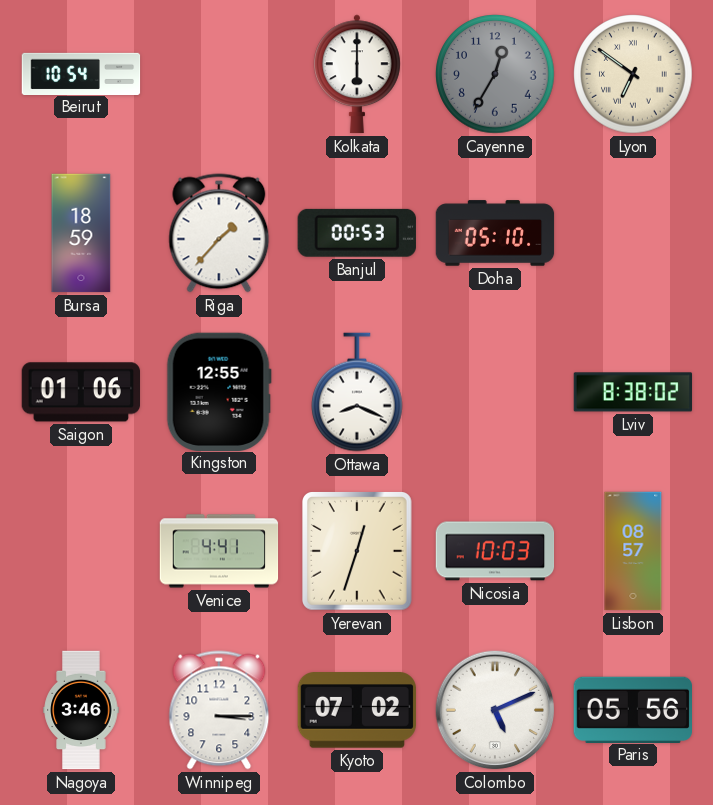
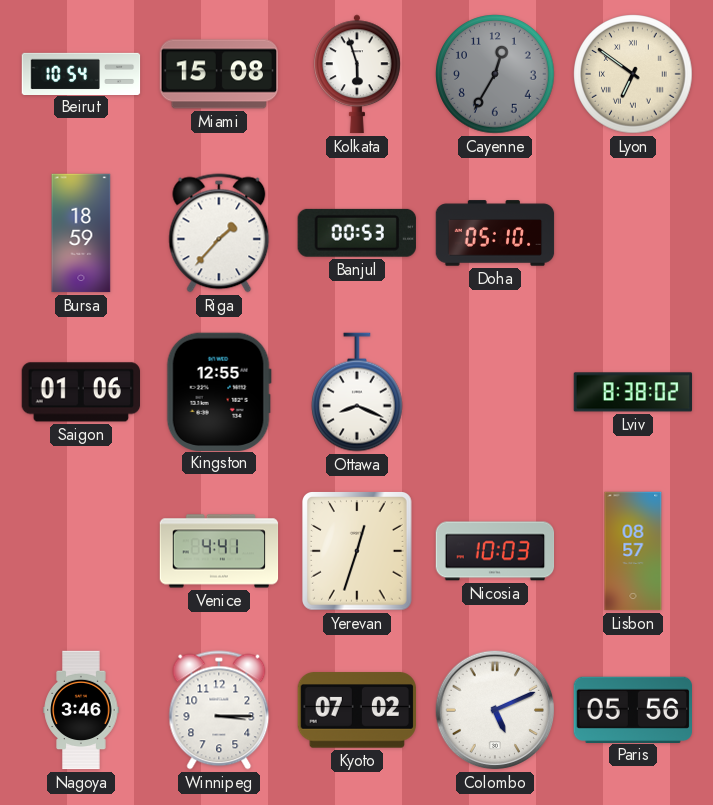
Miami: none -> 15:08
Kolkata: 6:00 -> 5:57
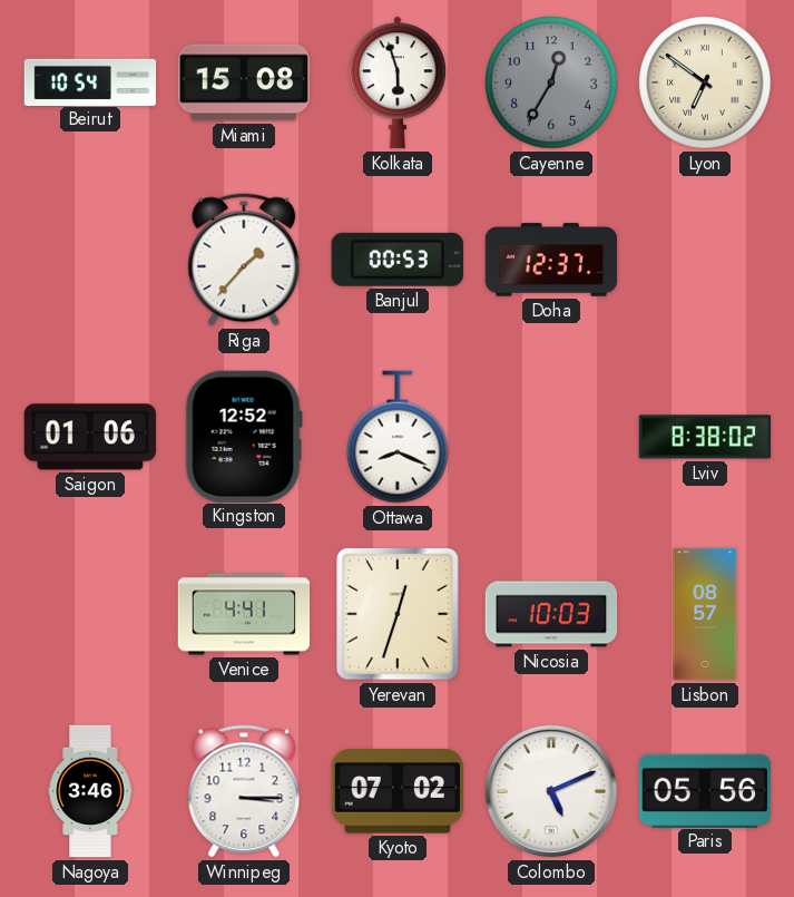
Bursa: 18:59 -> none
Doha: 05:10 -> 12:37
Kingston: 12:55 -> 12:52
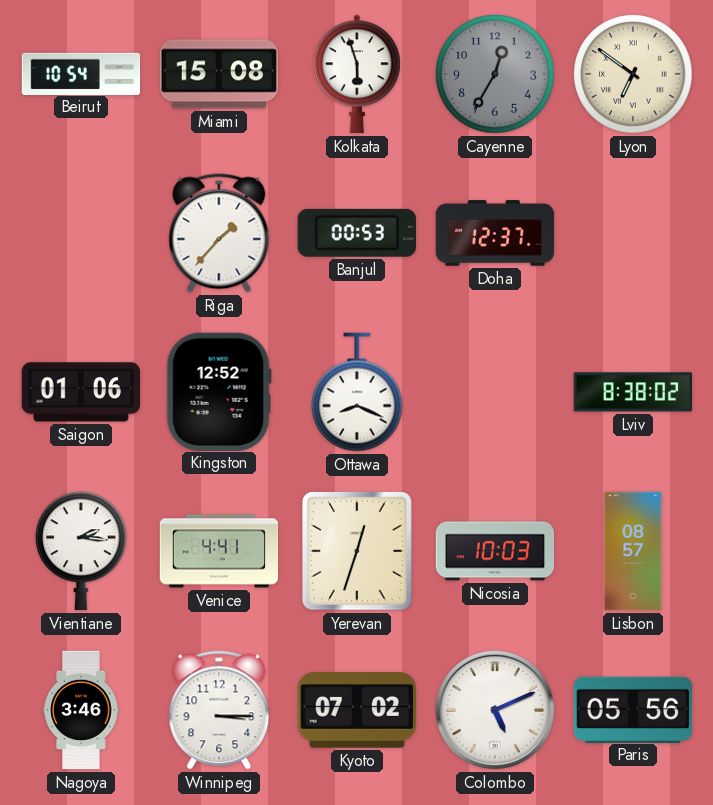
Vientiane: none -> 2:16
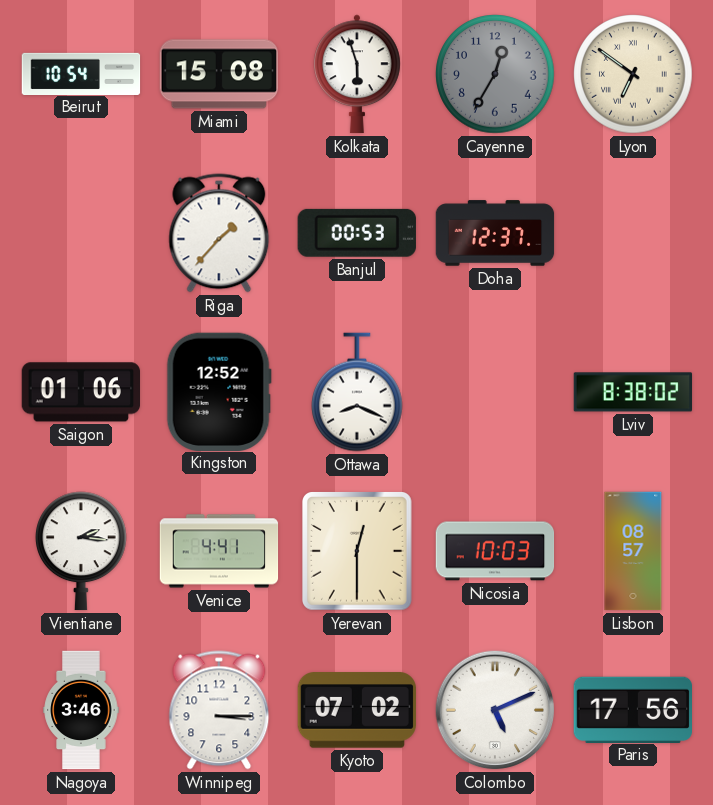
Yerevan: 12:33 -> 12:30
Paris: 05:56 -> 17:56
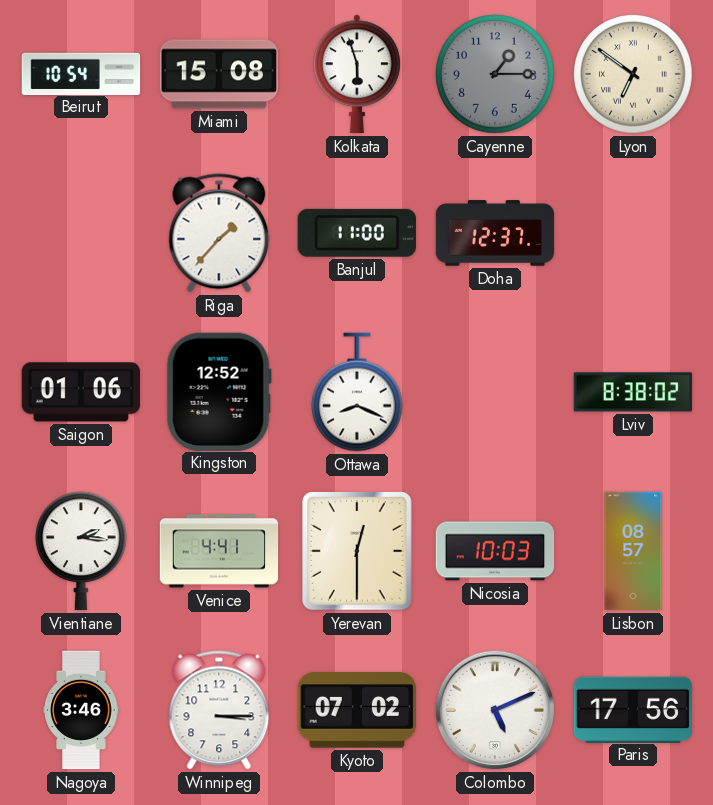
Cayenne: 12:35 -> 1:15
Banjul: 00:53 -> 11:00
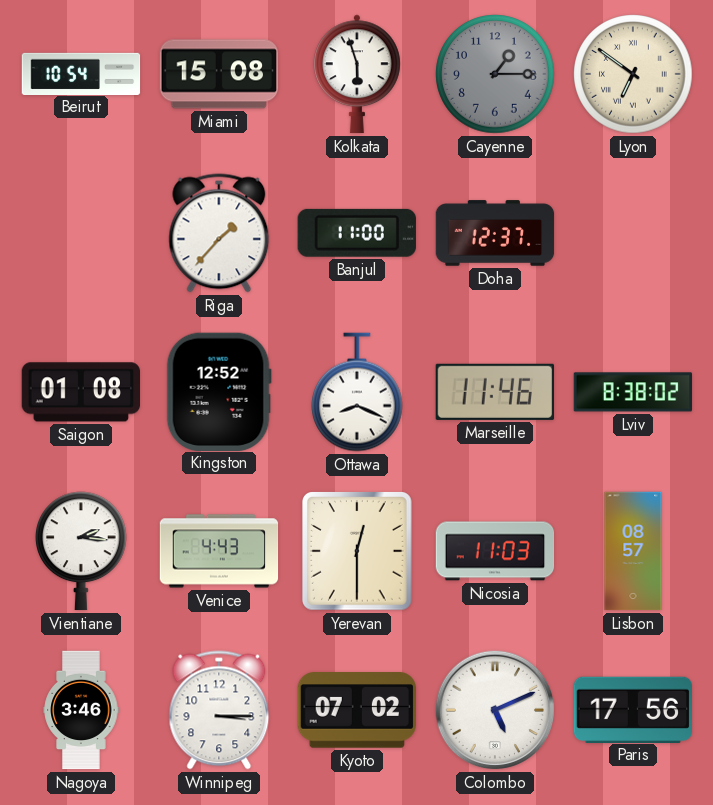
Saigon: 01:06 -> 01:08
Marseille: none -> 11:46
Venice: 4:41 -> 4:43
Nicosia: 10:03 -> 11:03
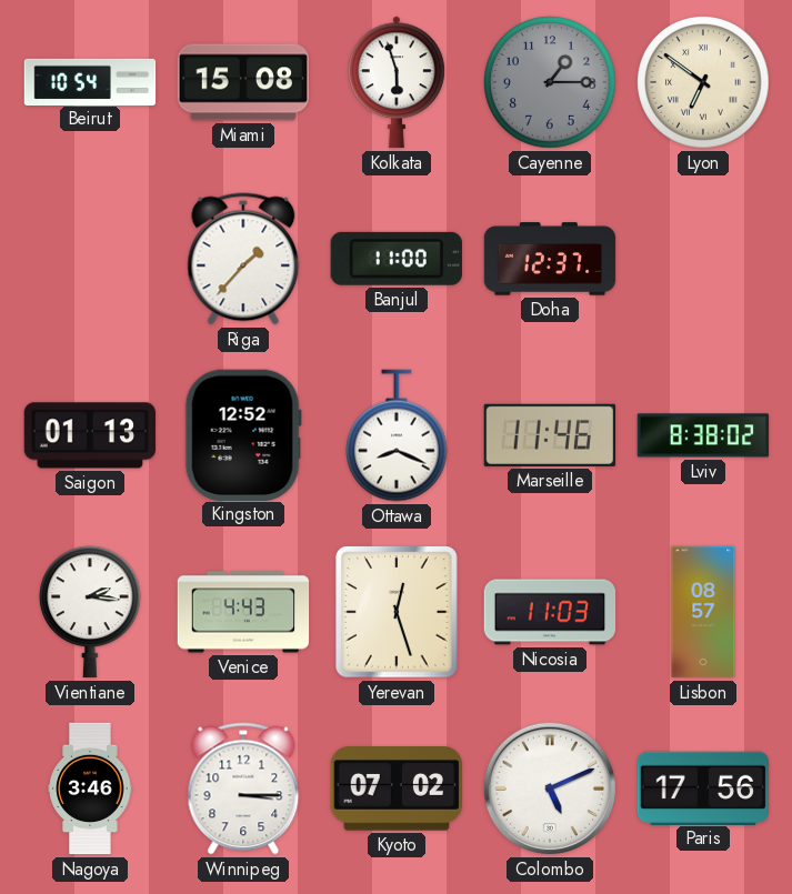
Saigon: 01:08 -> 01:13
Yerevan: 12:30 -> 12:27
